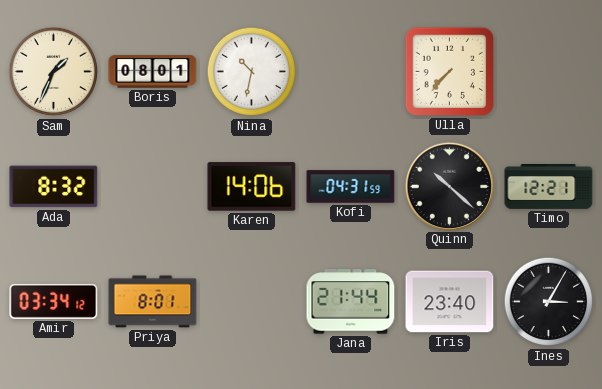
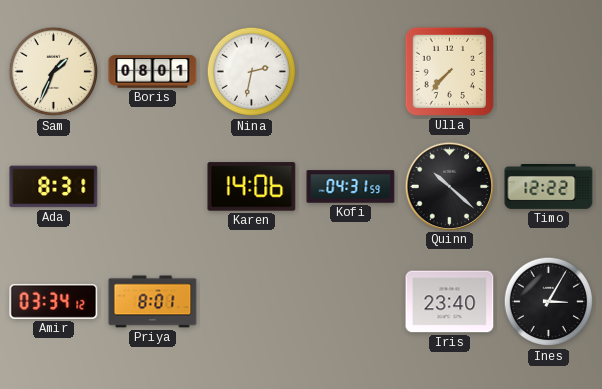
Nina: 10:32 -> 2:32
Ada: 8:32 -> 8:31
Timo: 12:21 -> 12:22
Jana: 21:44 -> none
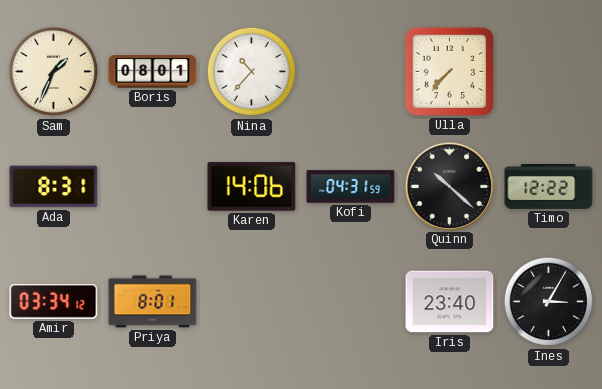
Nina: 2:32 -> 10:37
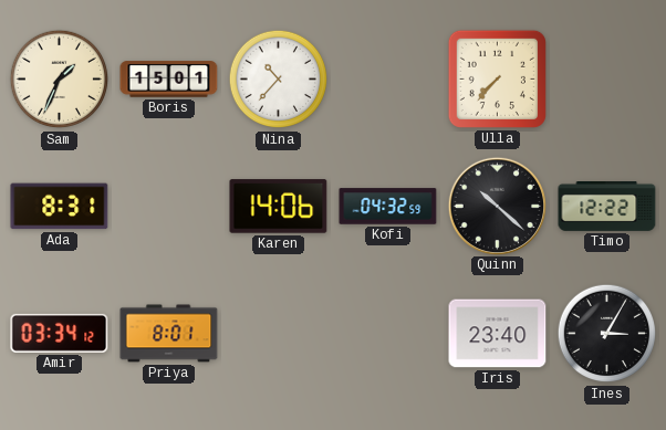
Boris: 08:01 -> 15:01
Kofi: 04:31 -> 04:32
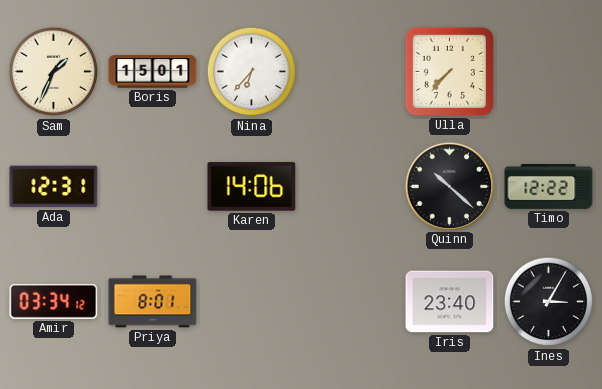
Nina: 10:37 -> 6:37
Ada: 8:31 -> 12:31
Kofi: 04:32 -> none
